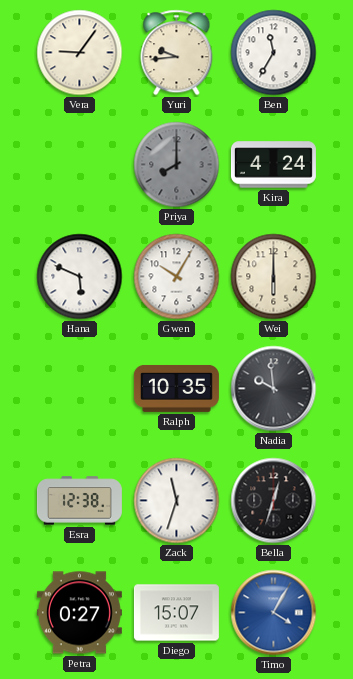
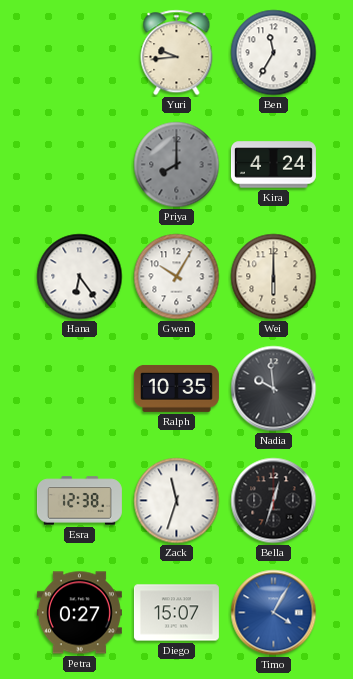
Vera: 9:06 -> none
Hana: 5:49 -> 6:24
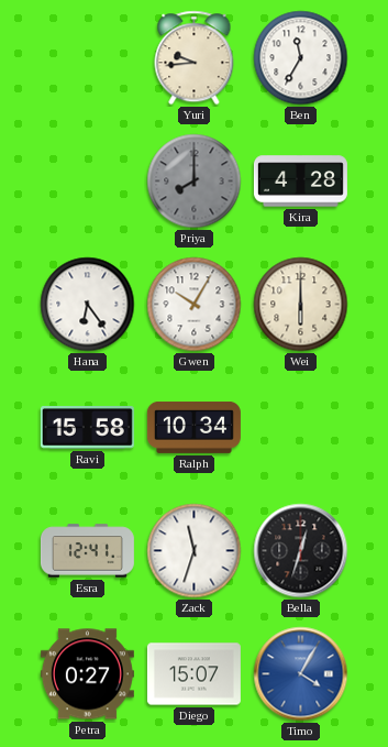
Kira: 4:24 -> 4:28
Ravi: none -> 15:58
Ralph: 10:35 -> 10:34
Nadia: 9:59 -> none
Esra: 12:38 -> 12:41
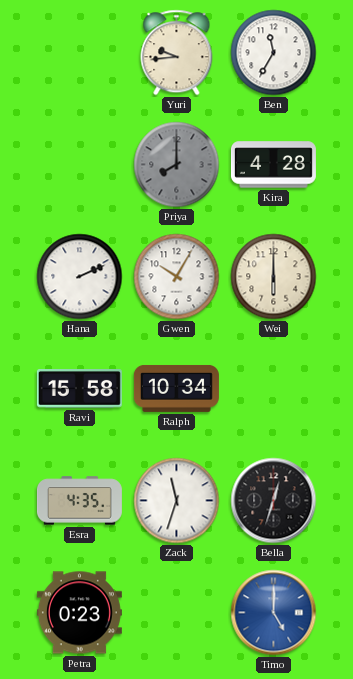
Hana: 6:24 -> 2:11
Esra: 12:41 -> 4:35
Petra: 0:27 -> 0:23
Diego: 15:07 -> none
Timo: 4:05 -> 5:00
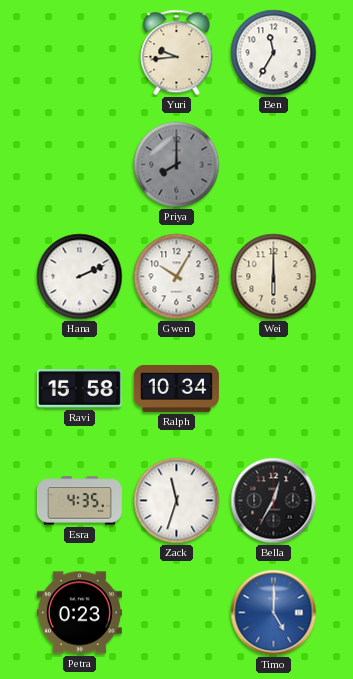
Kira: 4:28 -> none
Bella: 12:33 -> 12:35
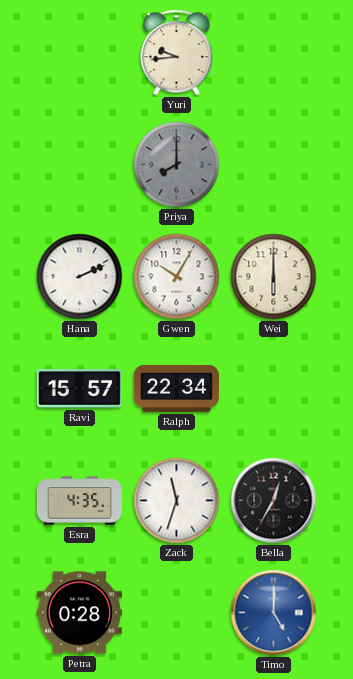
Ben: 11:35 -> none
Ravi: 15:58 -> 15:57
Ralph: 10:34 -> 22:34
Petra: 0:23 -> 0:28
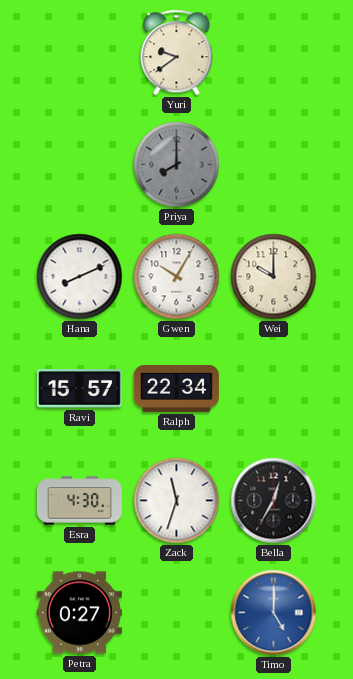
Yuri: 9:44 -> 9:39
Hana: 2:11 -> 8:11
Wei: 6:00 -> 10:00
Esra: 4:35 -> 4:30
Petra: 0:28 -> 0:27
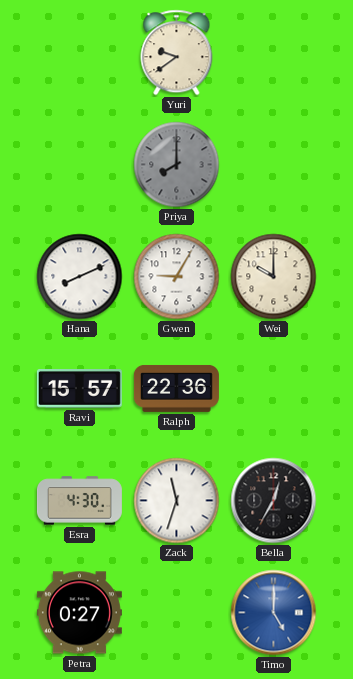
Gwen: 10:05 -> 9:05
Ralph: 22:34 -> 22:36
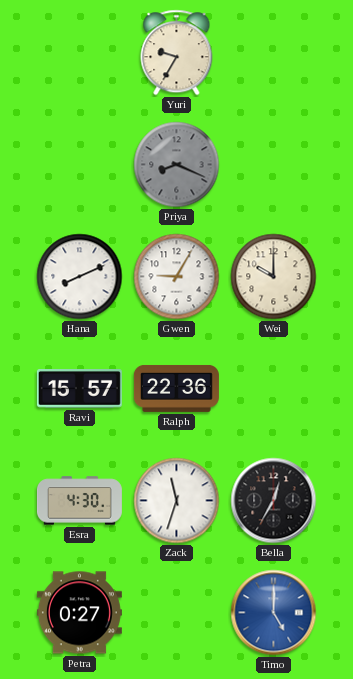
Yuri: 9:39 -> 9:35
Priya: 8:00 -> 8:19
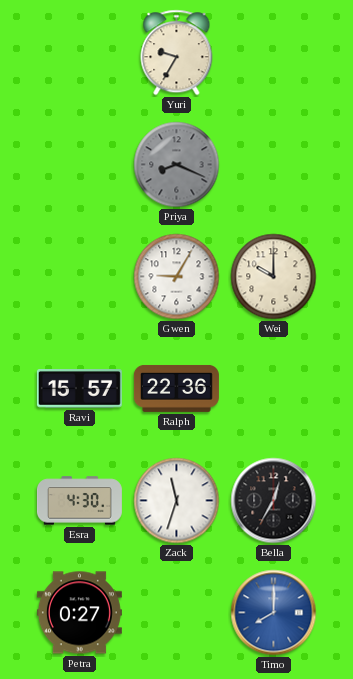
Hana: 8:11 -> none
Timo: 5:00 -> 8:00
